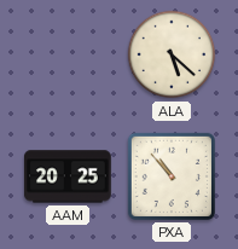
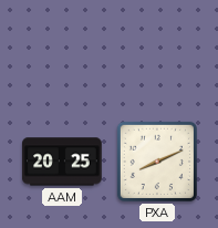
ALA: 5:22 -> none
PXA: 10:53 -> 8:11
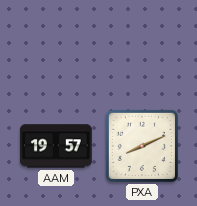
AAM: 20:25 -> 19:57
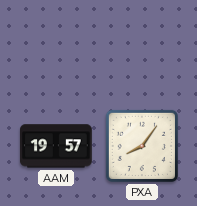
PXA: 8:11 -> 8:06
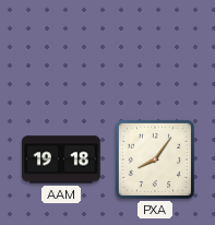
AAM: 19:57 -> 19:18
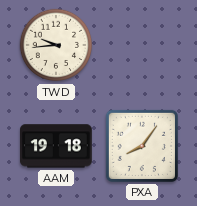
TWD: none -> 9:44
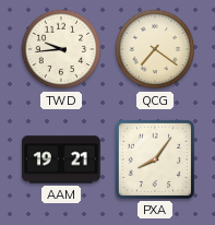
QCG: none -> 7:21
AAM: 19:18 -> 19:21
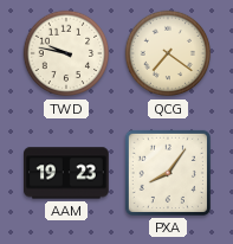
TWD: 9:44 -> 9:47
AAM: 19:21 -> 19:23
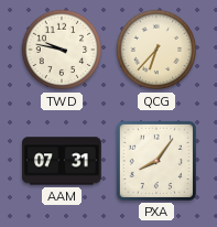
QCG: 7:21 -> 6:37
AAM: 19:23 -> 07:31
